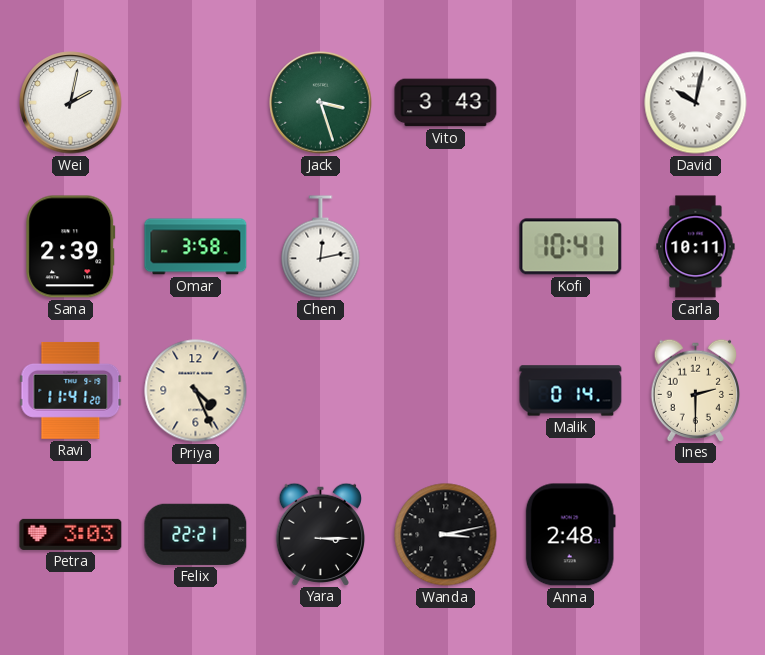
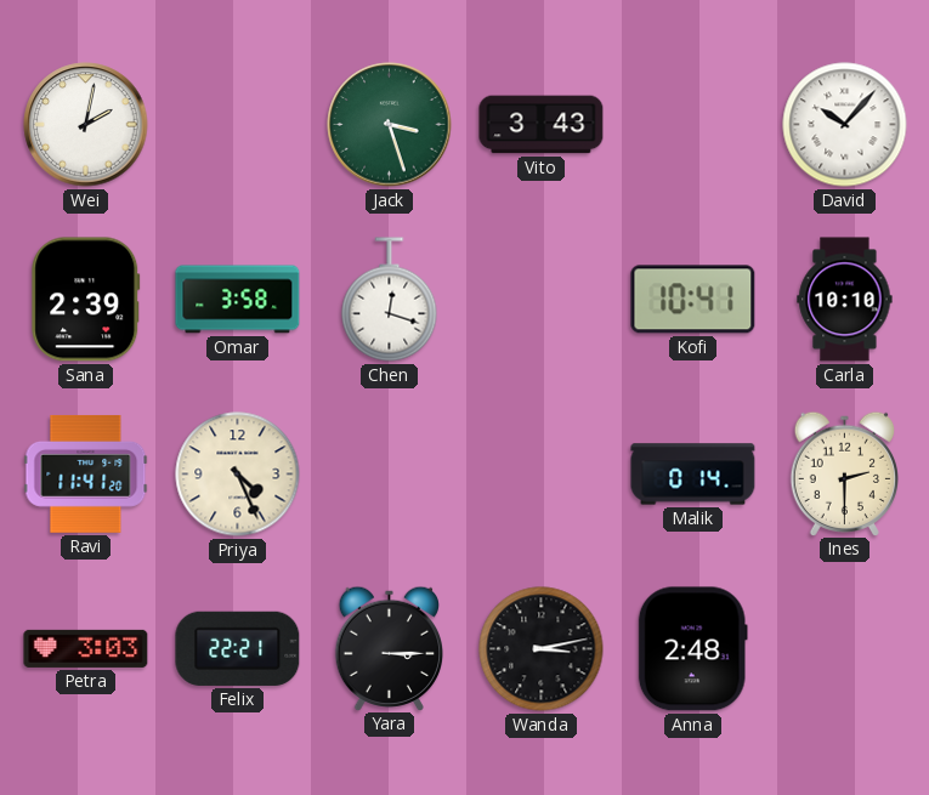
David: 10:02 -> 10:07
Chen: 12:13 -> 12:18
Carla: 10:11 -> 10:10
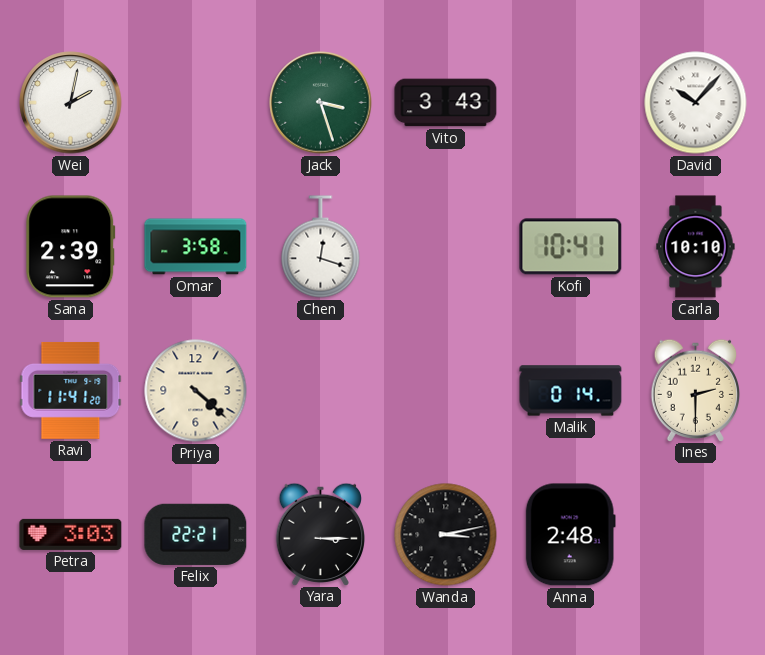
Priya: 4:26 -> 4:22
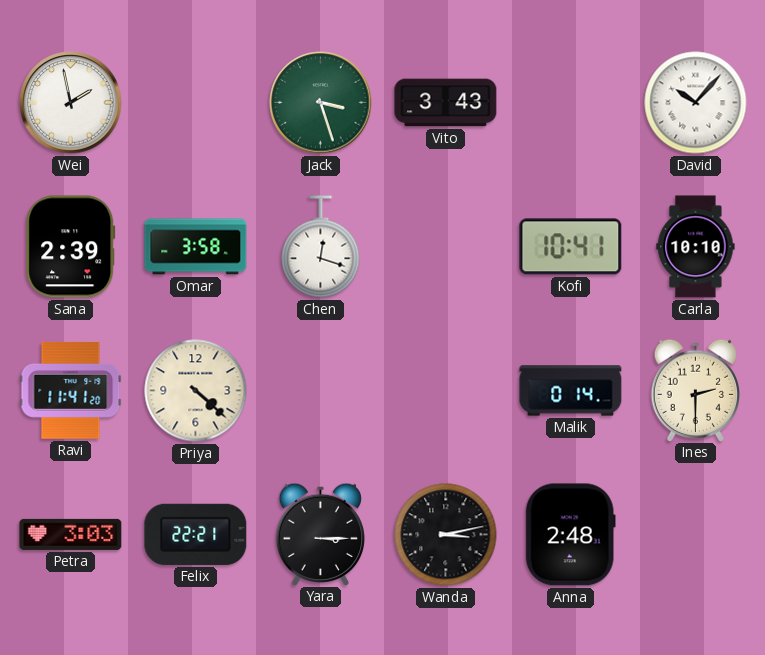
Wei: 2:02 -> 1:58
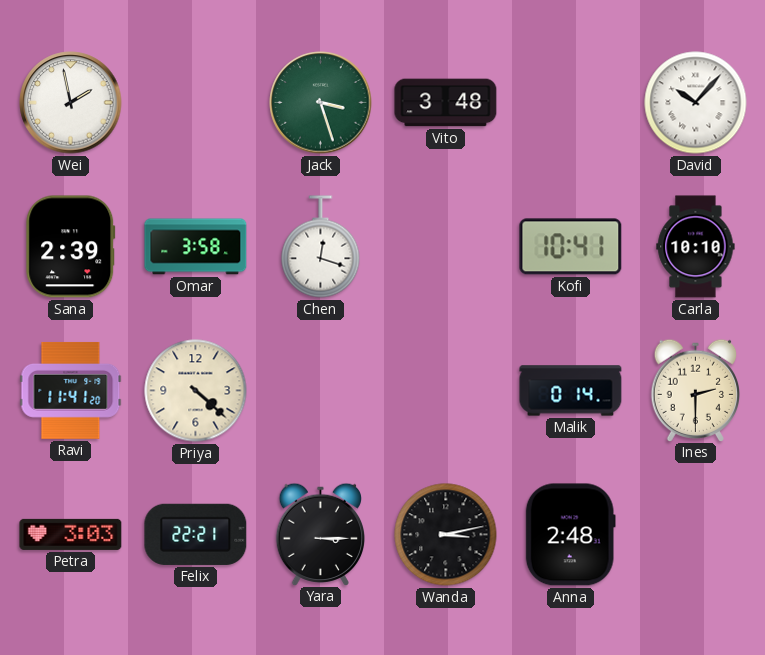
Vito: 3:43 -> 3:48
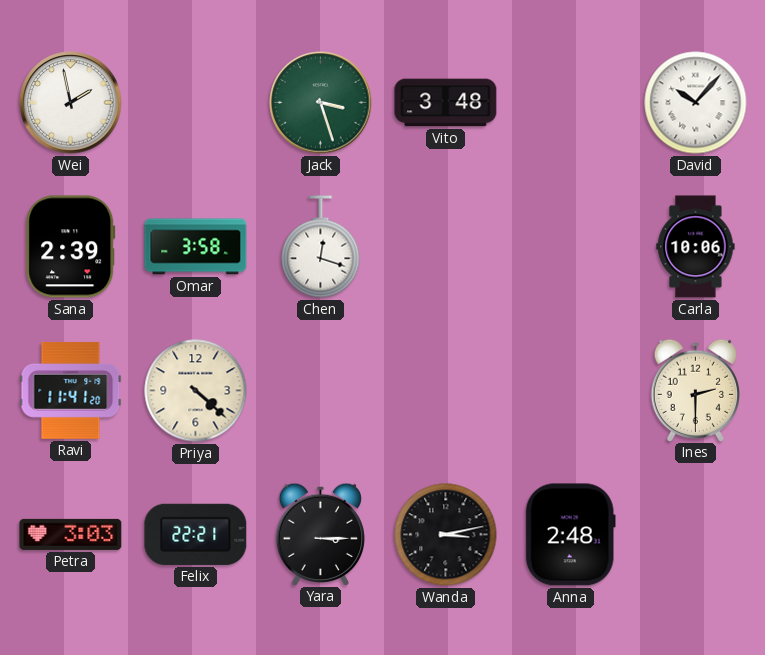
Kofi: 10:41 -> none
Carla: 10:10 -> 10:06
Malik: 0:14 -> none
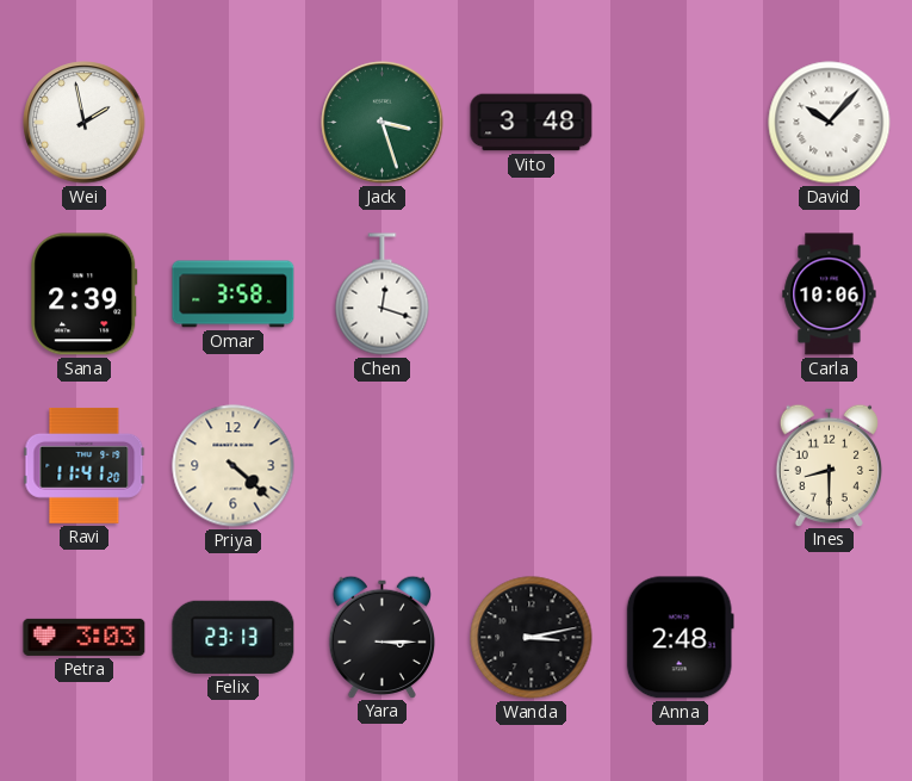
Ines: 2:30 -> 8:30
Felix: 22:21 -> 23:13
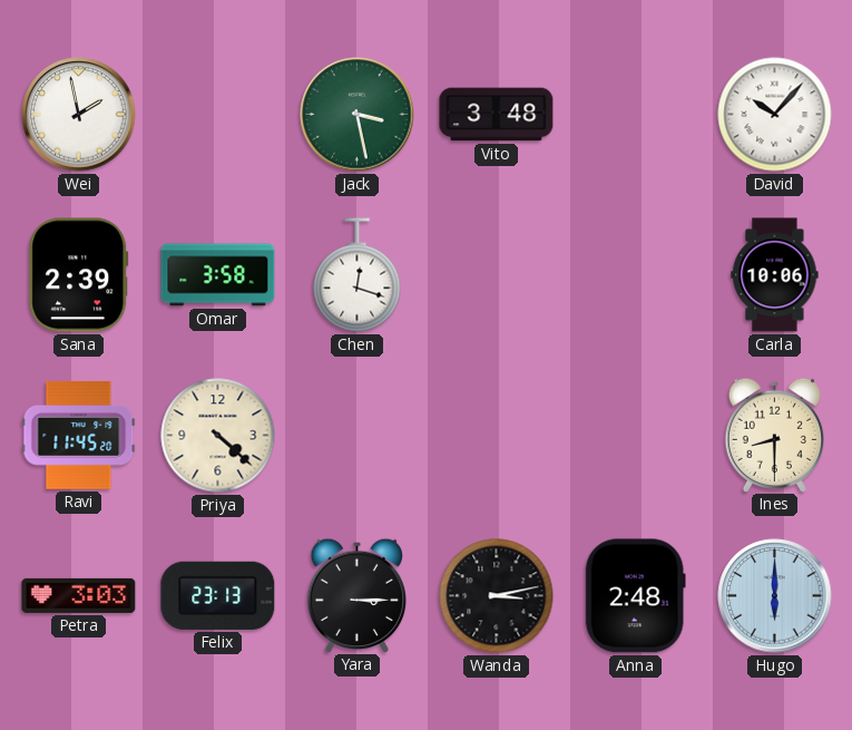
Jack: 3:27 -> 3:28
Ravi: 11:41 -> 11:45
Hugo: none -> 6:00
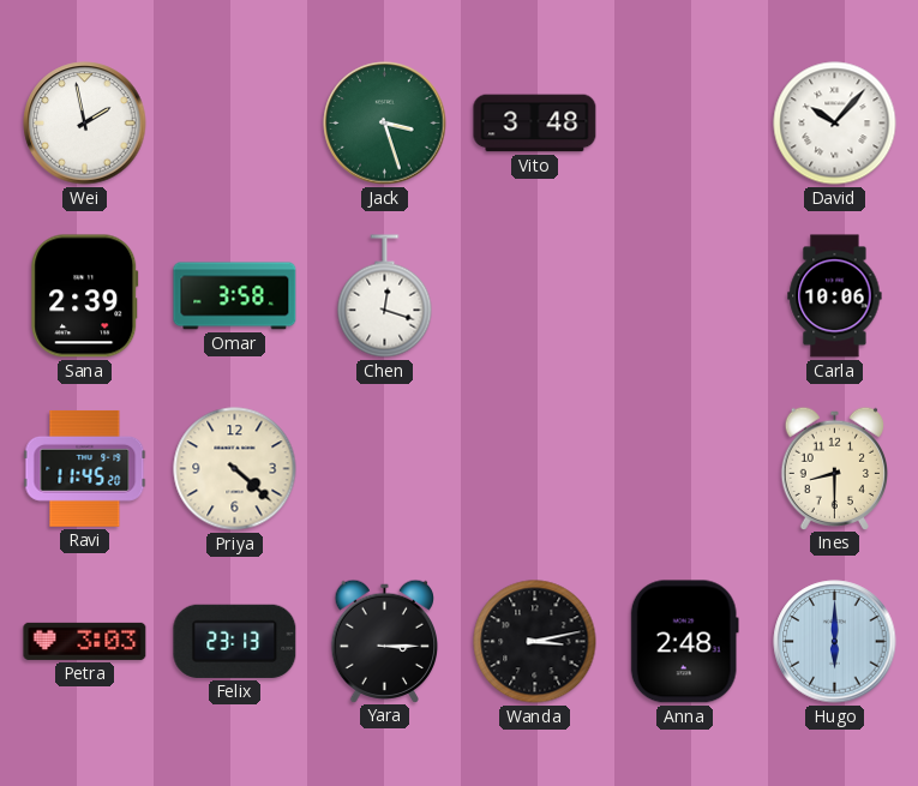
Jack: 3:28 -> 3:27
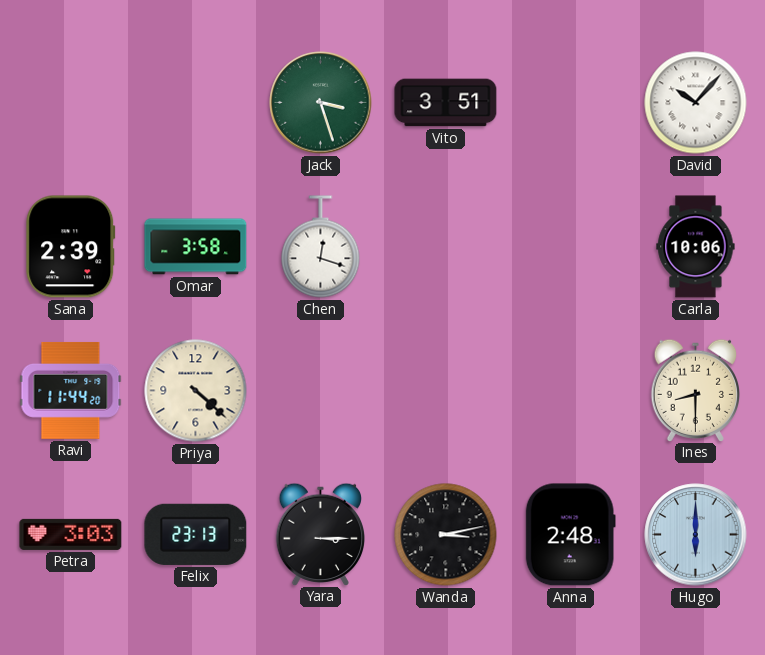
Wei: 1:58 -> none
Vito: 3:48 -> 3:51
Ravi: 11:45 -> 11:44
